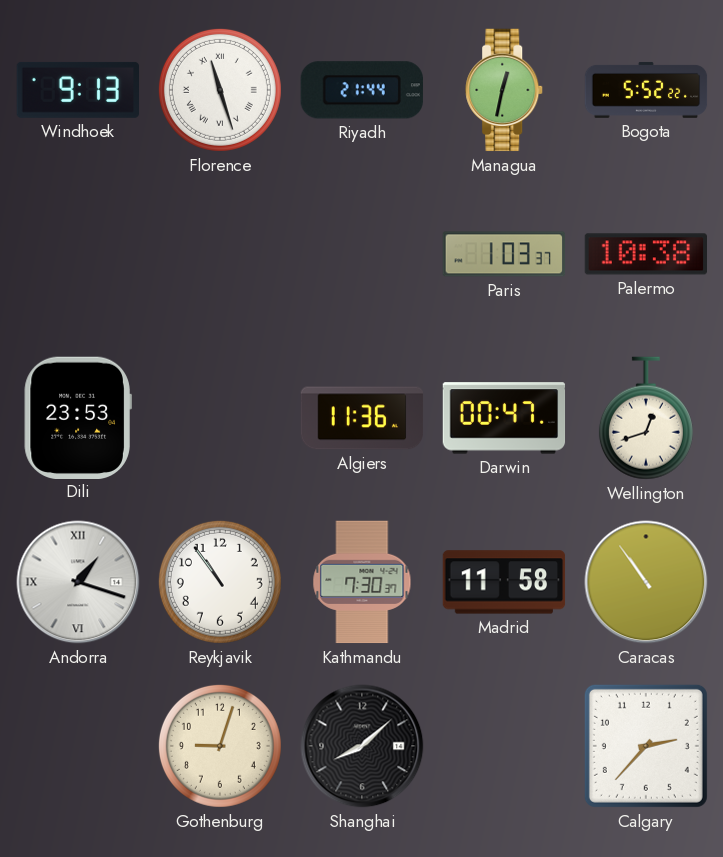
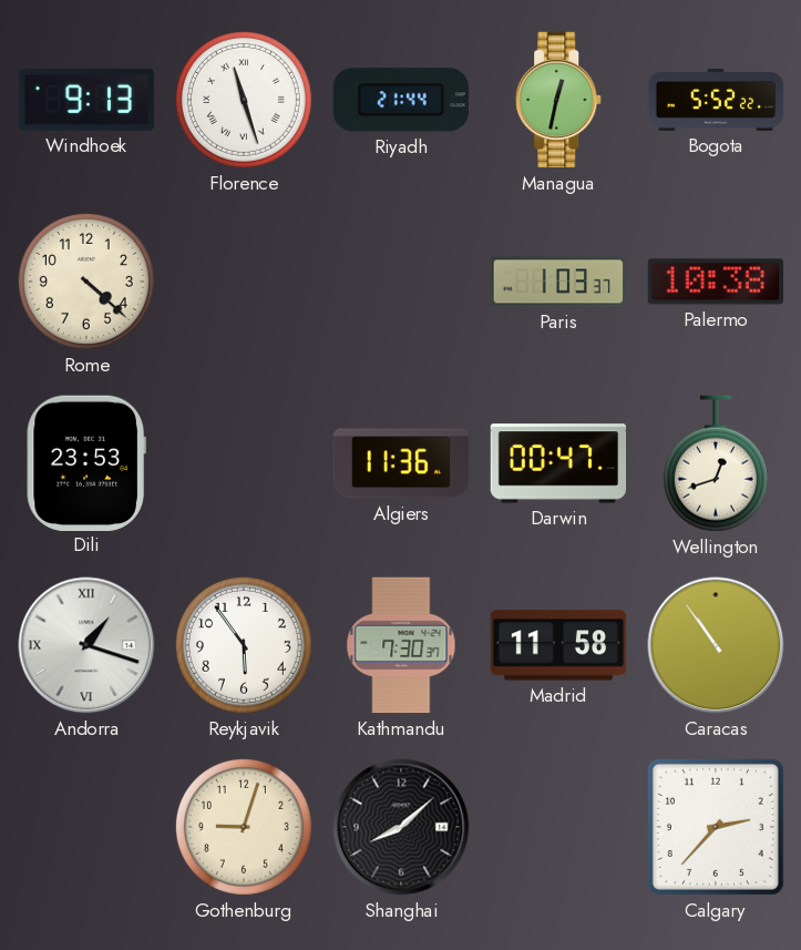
Rome: none -> 4:22
Reykjavik: 10:54 -> 5:54
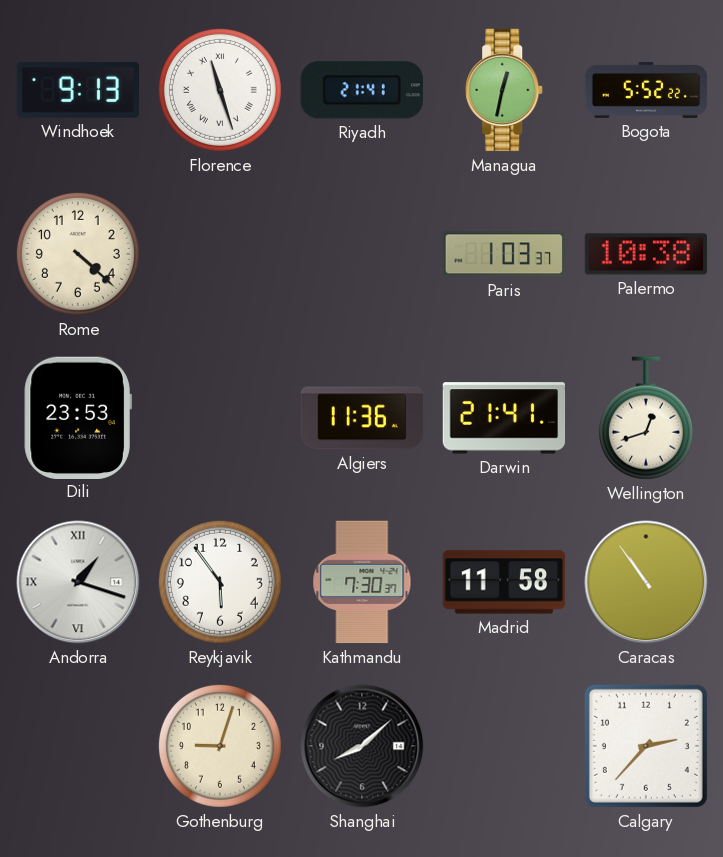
Riyadh: 21:44 -> 21:41
Darwin: 00:47 -> 21:41
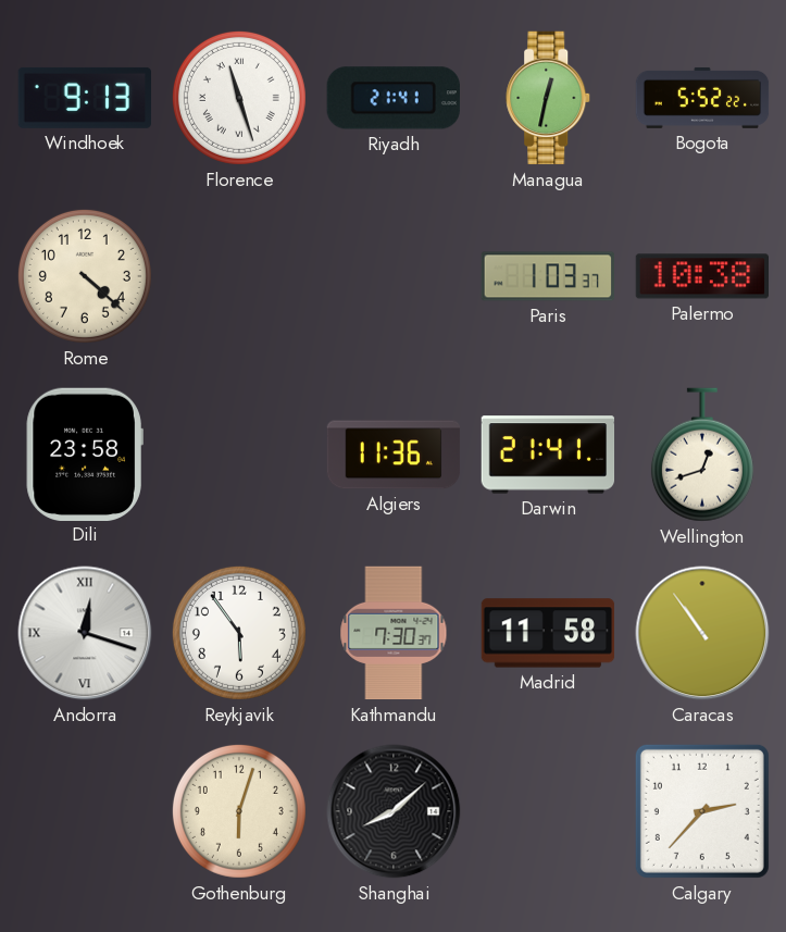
Dili: 23:53 -> 23:58
Andorra: 1:18 -> 12:18
Gothenburg: 9:03 -> 6:03
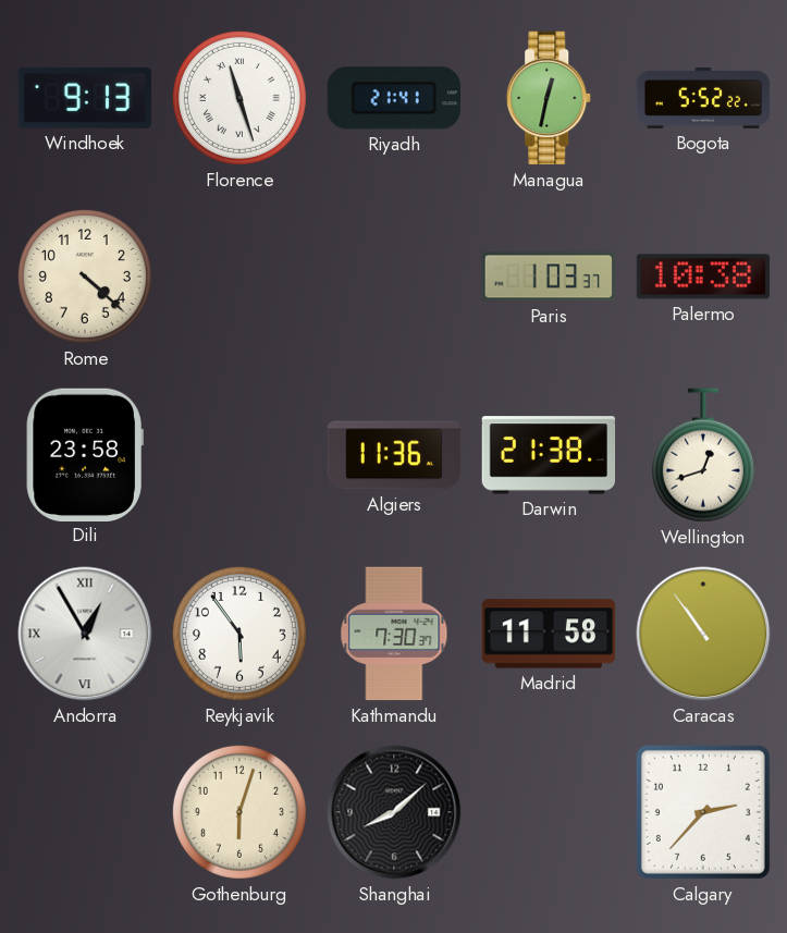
Darwin: 21:41 -> 21:38
Andorra: 12:18 -> 12:55
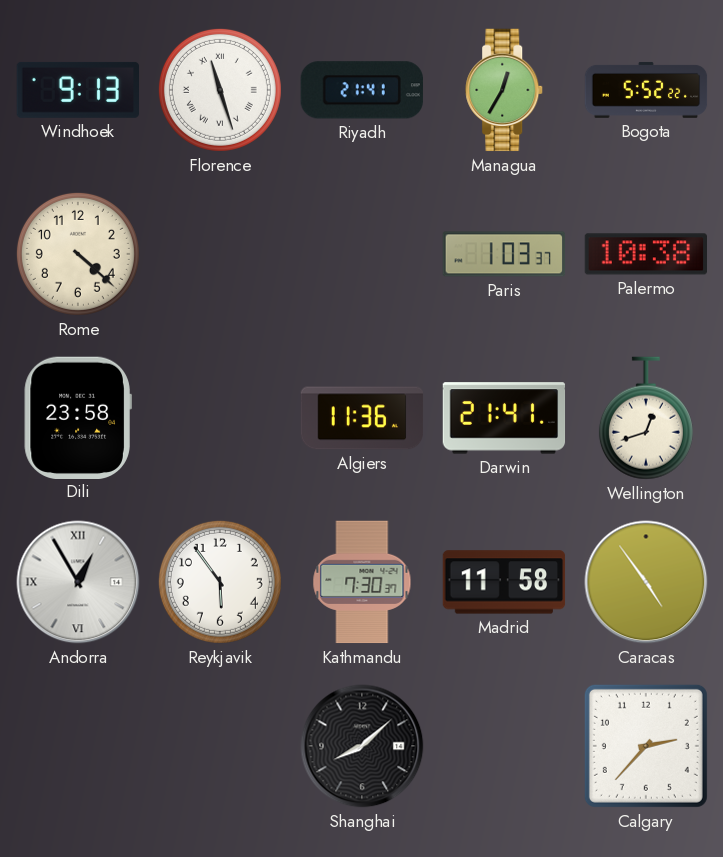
Managua: 12:32 -> 12:35
Darwin: 21:38 -> 21:41
Caracas: 10:54 -> 4:54
Gothenburg: 6:03 -> none
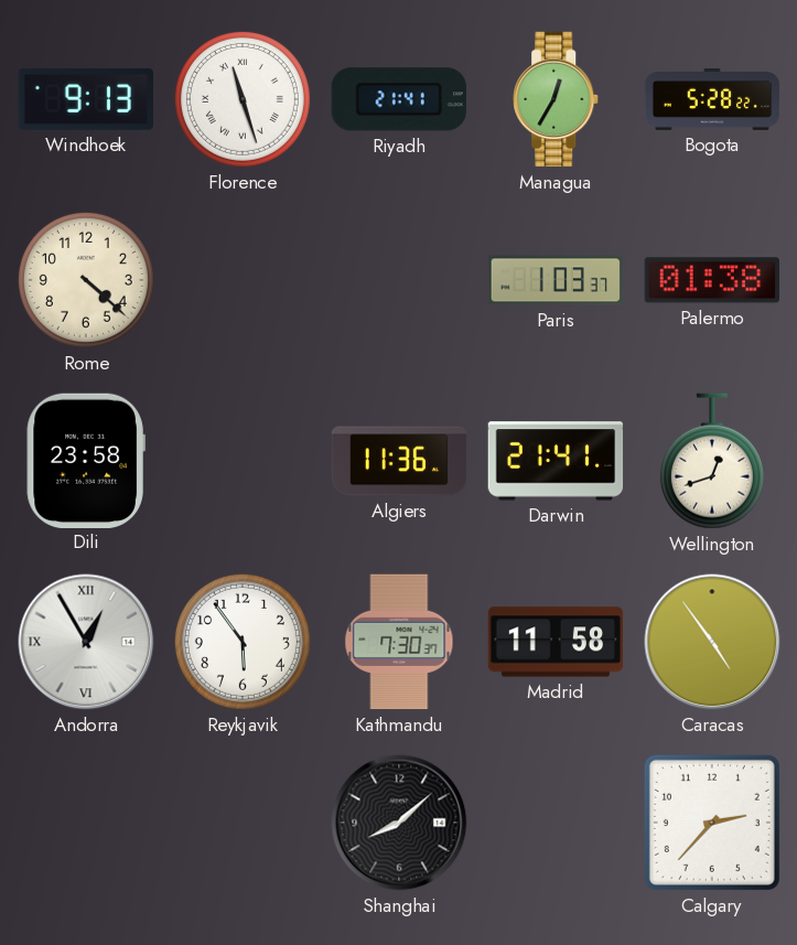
Bogota: 5:52 -> 5:28
Palermo: 10:38 -> 01:38
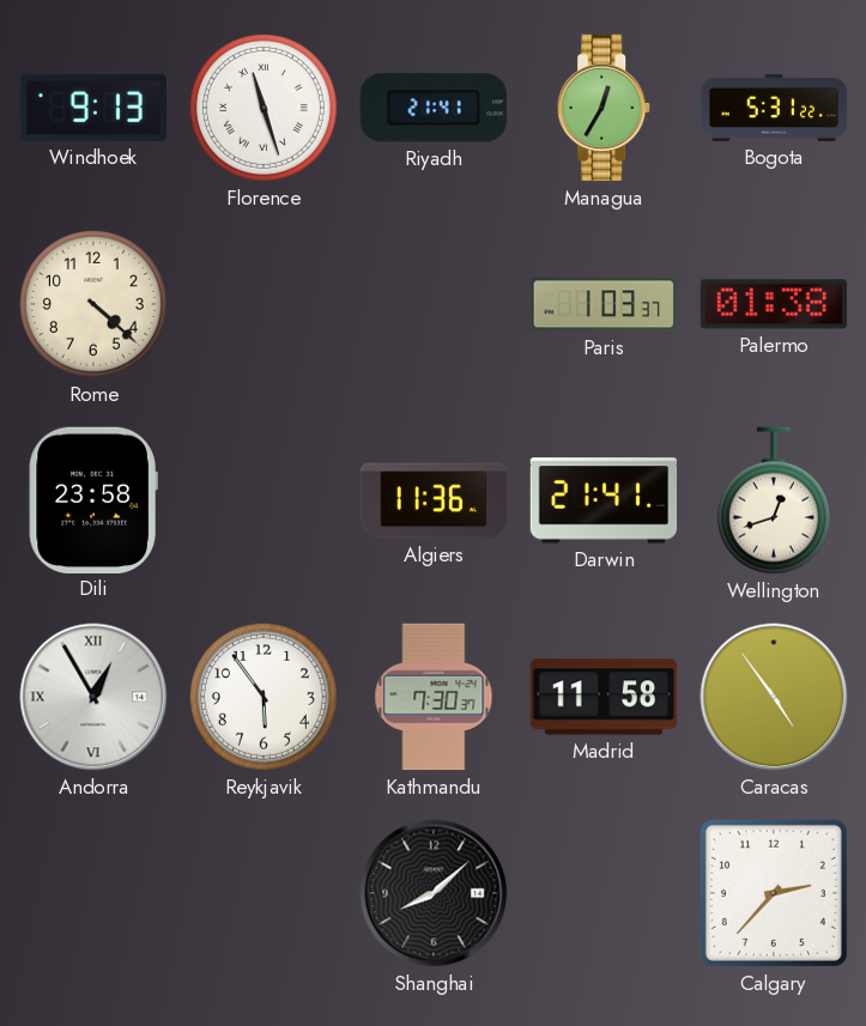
Bogota: 5:28 -> 5:31
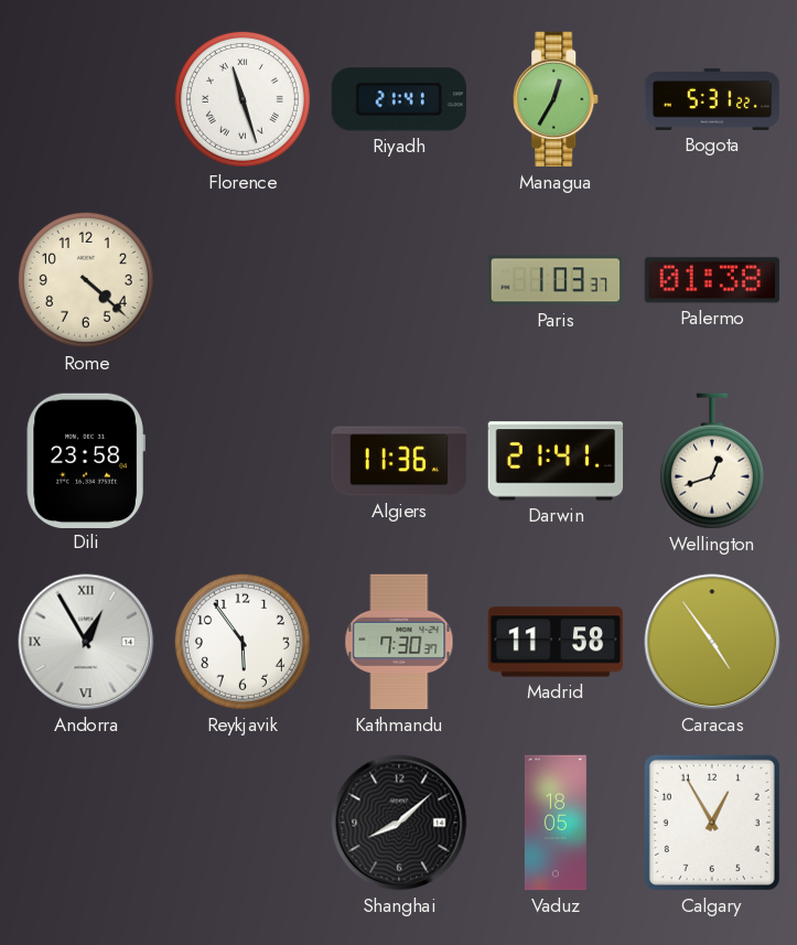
Windhoek: 9:13 -> none
Vaduz: none -> 18:05
Calgary: 2:37 -> 12:55
